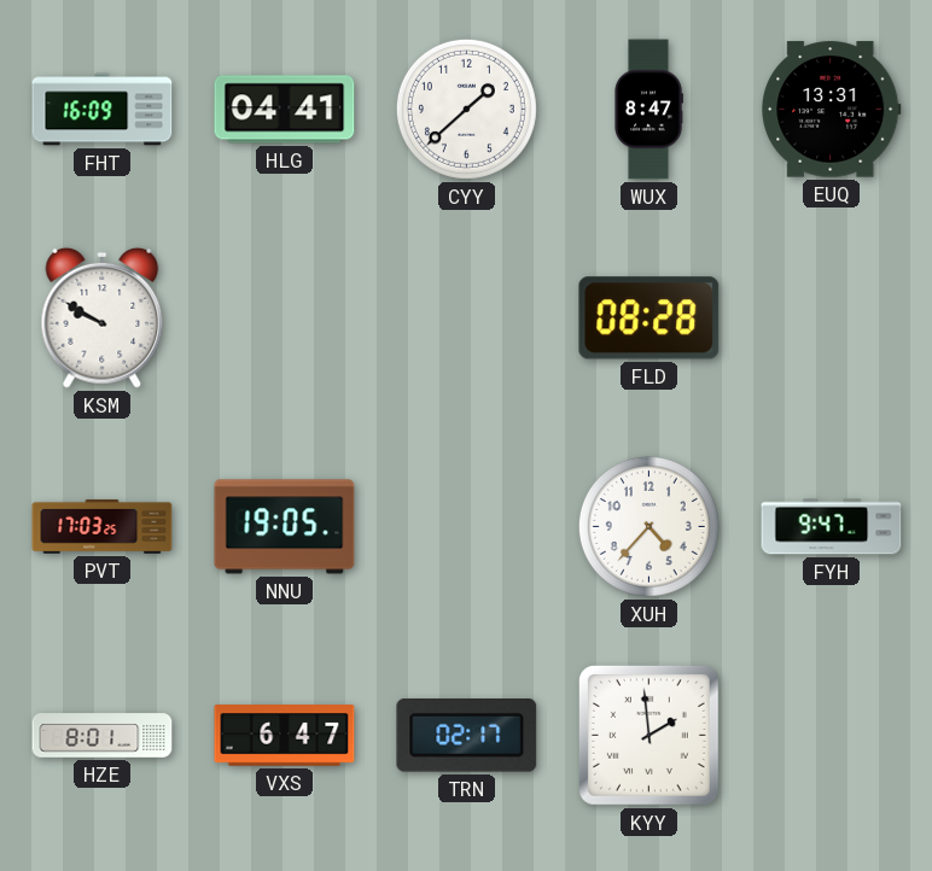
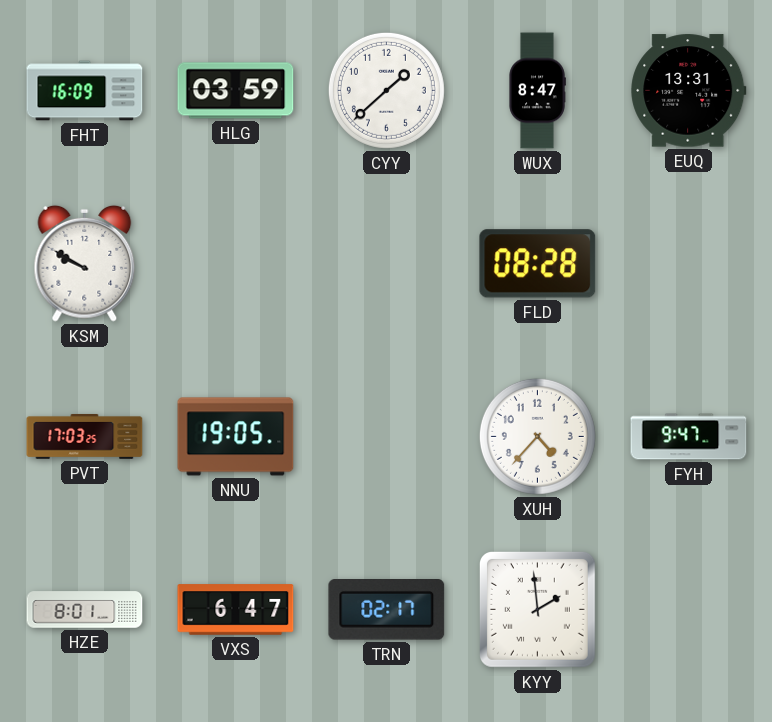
HLG: 04:41 -> 03:59
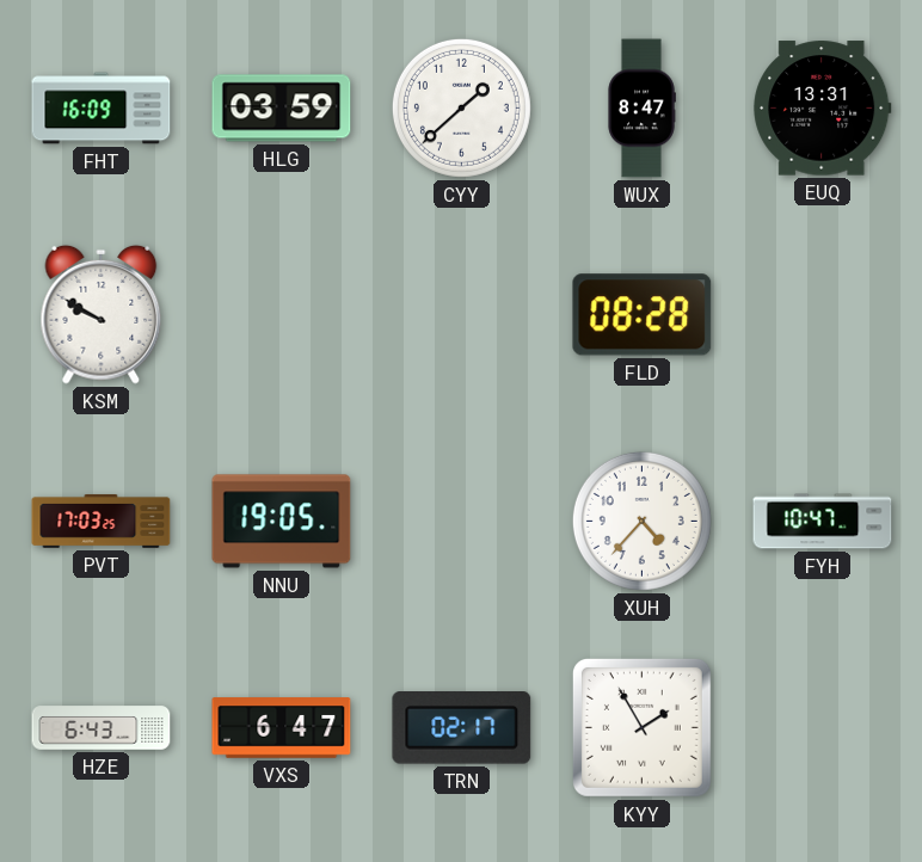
FYH: 9:47 -> 10:47
HZE: 8:01 -> 6:43
KYY: 1:59 -> 1:55
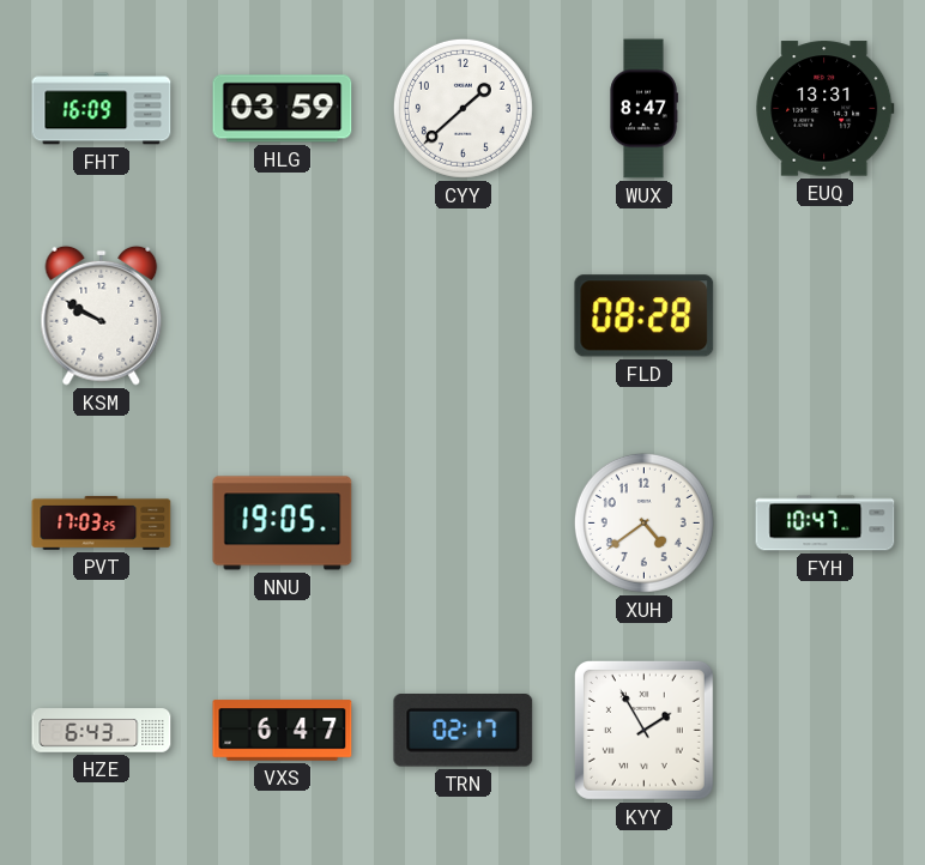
XUH: 4:37 -> 4:39
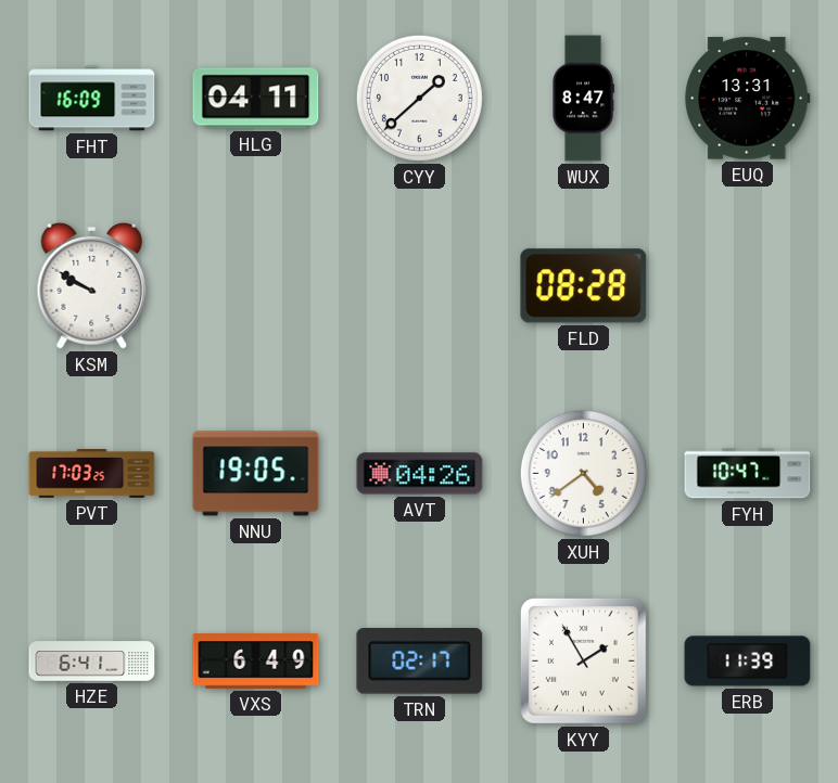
HLG: 03:59 -> 04:11
AVT: none -> 04:26
HZE: 6:43 -> 6:41
VXS: 6:47 -> 6:49
ERB: none -> 11:39
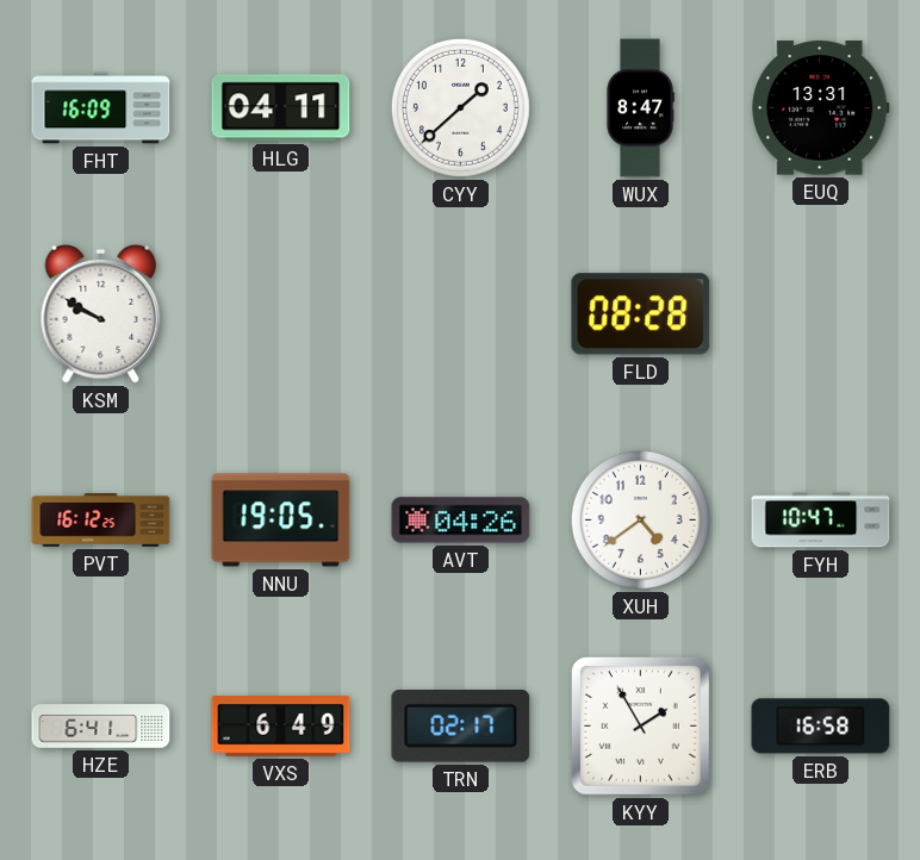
PVT: 17:03 -> 16:12
ERB: 11:39 -> 16:58
